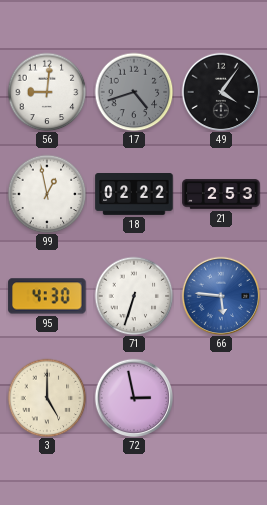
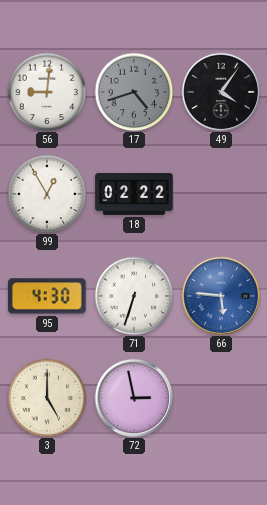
99: 12:58 -> 12:55
21: 2:53 -> none
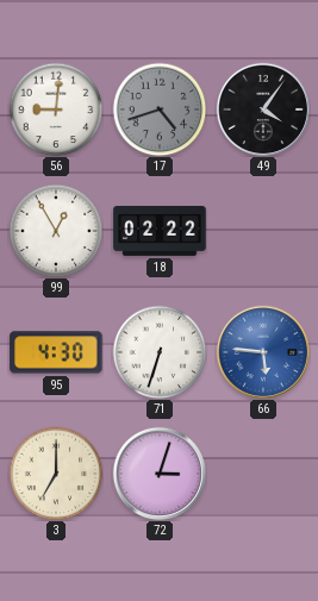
3: 5:00 -> 7:00
72: 2:58 -> 3:03
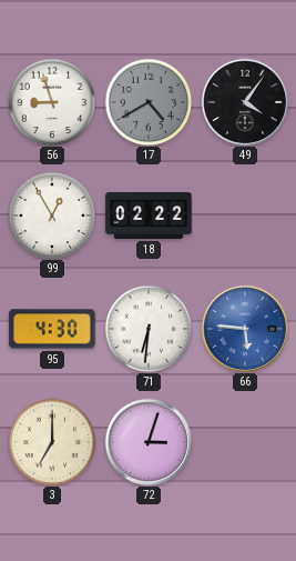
56: 9:01 -> 8:57
17: 4:42 -> 4:40
71: 6:33 -> 6:31
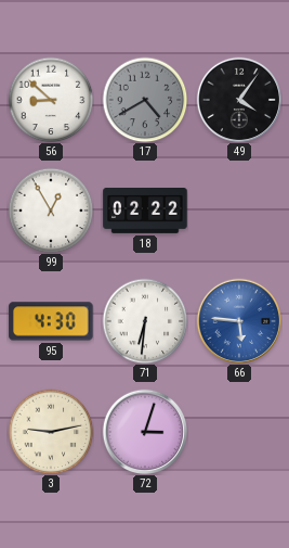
56: 8:57 -> 8:52
3: 7:00 -> 9:13
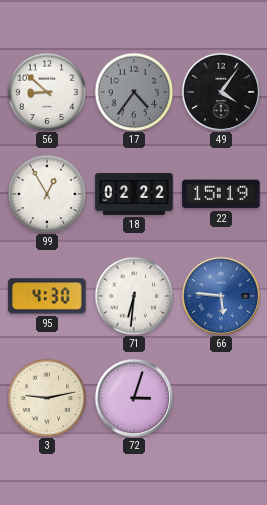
17: 4:40 -> 4:36
22: none -> 15:19
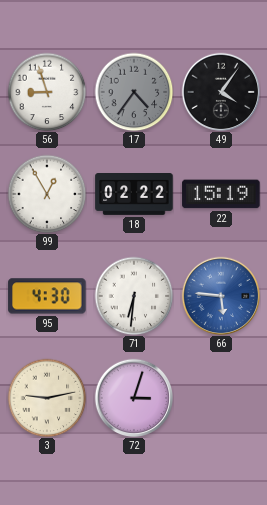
56: 8:52 -> 8:57
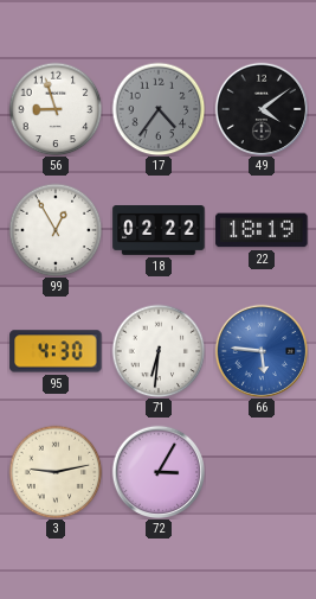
49: 4:06 -> 4:09
22: 15:19 -> 18:19
72: 3:03 -> 3:05
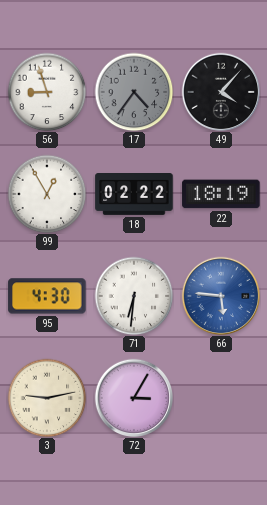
49: 4:09 -> 4:07
